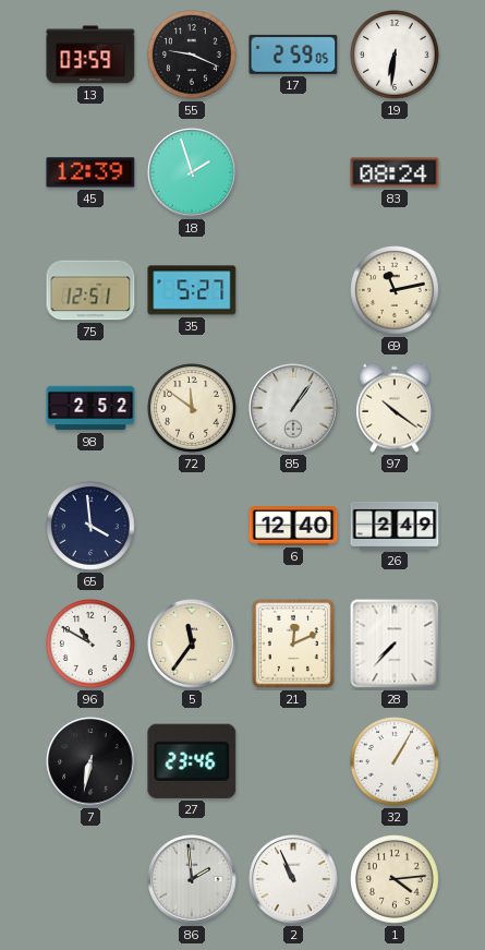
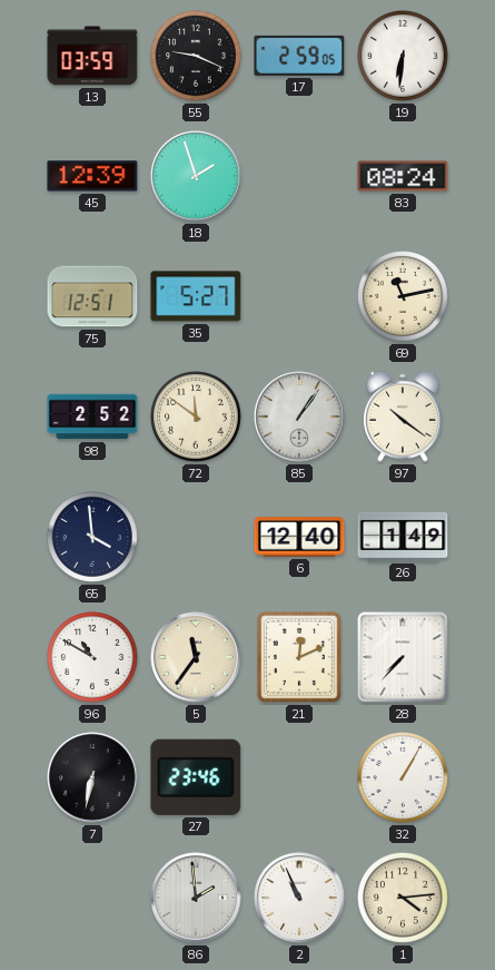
26: 2:49 -> 1:49
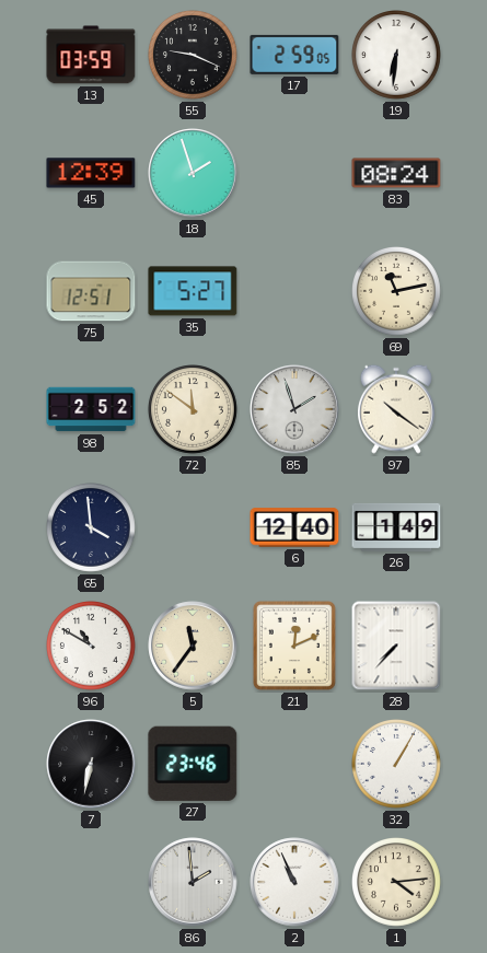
85: 1:06 -> 1:57
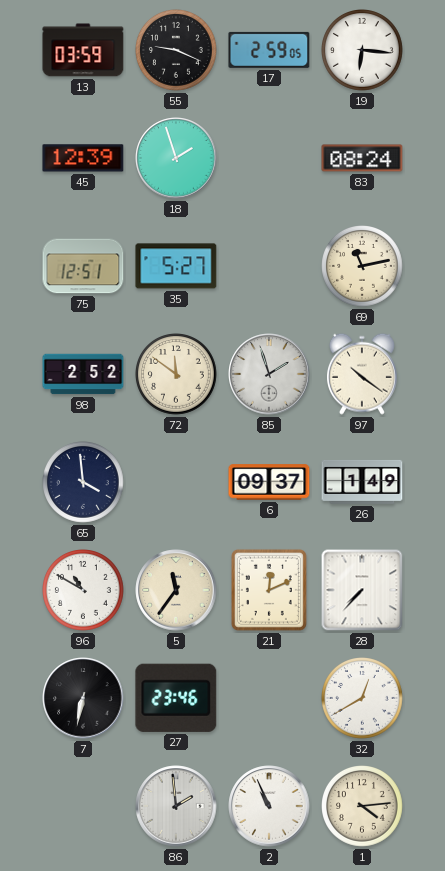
19: 6:31 -> 6:16
6: 12:40 -> 09:37
32: 1:05 -> 12:40
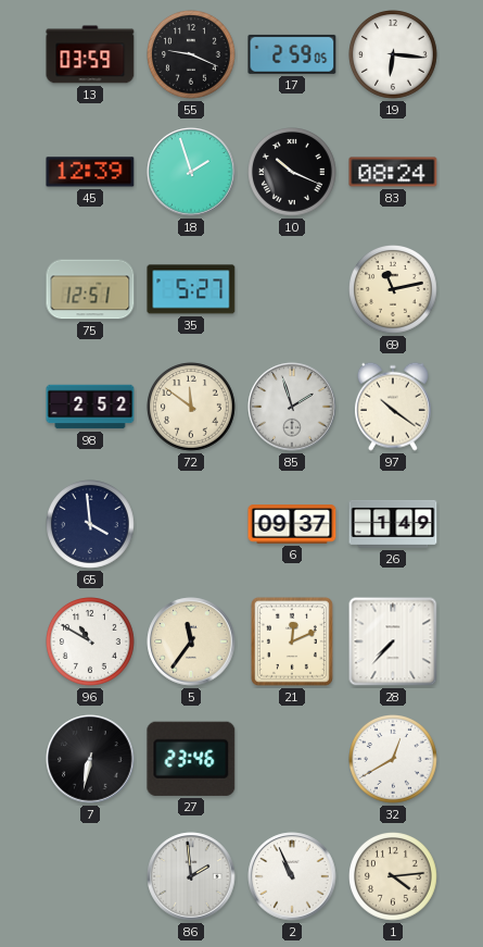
10: none -> 10:19
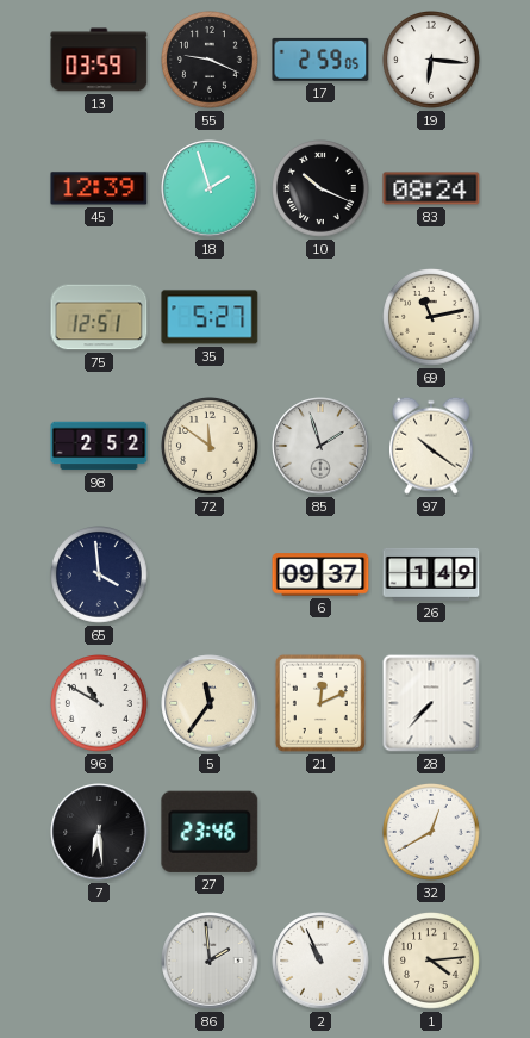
7: 6:32 -> 6:29
